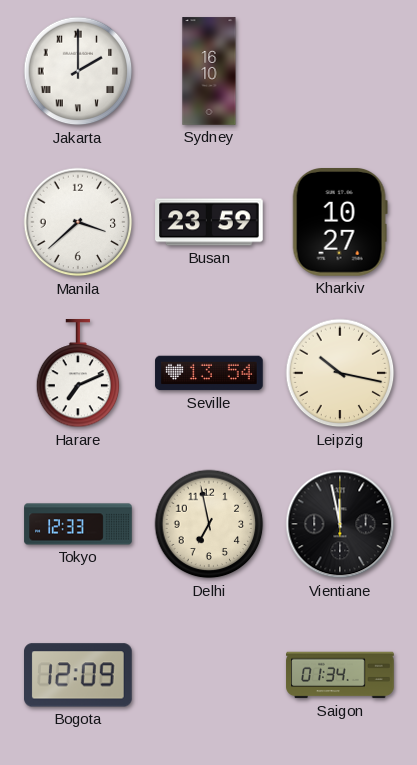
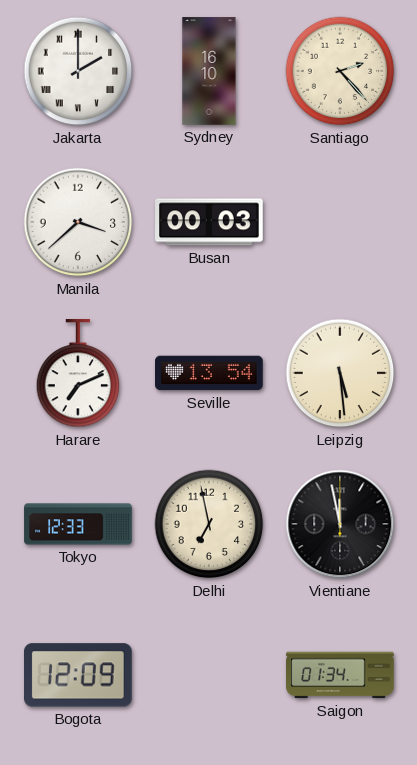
Santiago: none -> 2:23
Busan: 23:59 -> 00:03
Kharkiv: 10:27 -> none
Leipzig: 10:17 -> 5:29
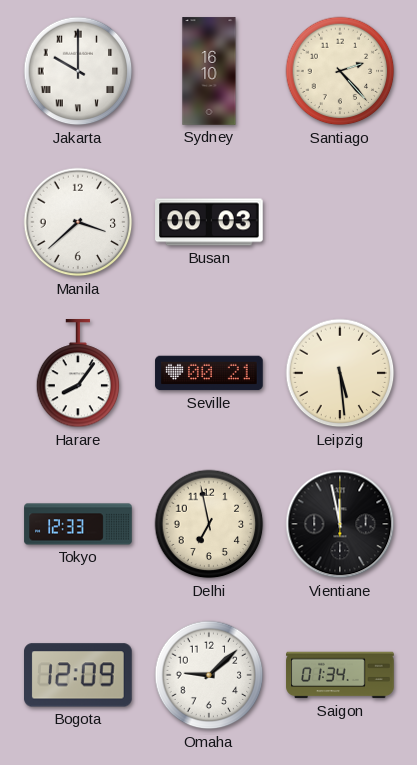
Jakarta: 2:00 -> 10:00
Harare: 7:11 -> 8:06
Seville: 13:54 -> 00:21
Omaha: none -> 9:08
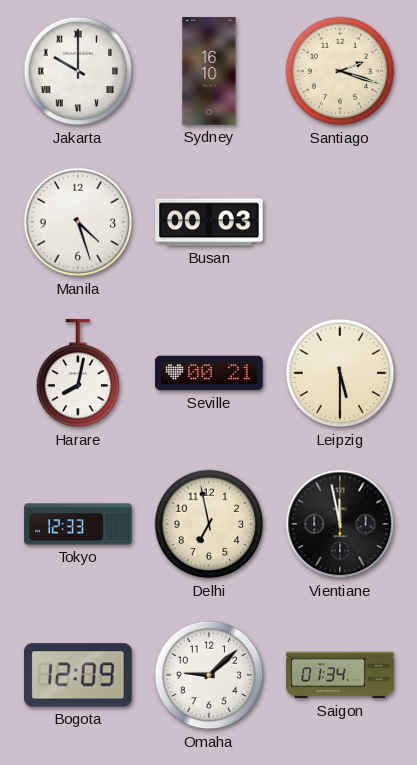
Santiago: 2:23 -> 2:18
Manila: 3:38 -> 4:27
Harare: 8:06 -> 8:02
Leipzig: 5:29 -> 5:30
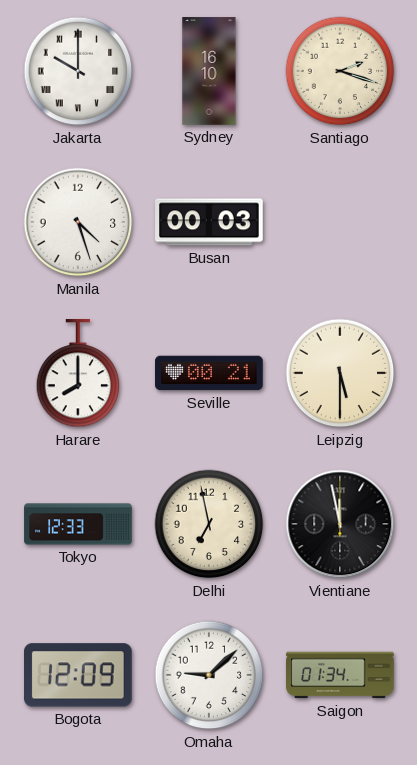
Harare: 8:02 -> 8:00
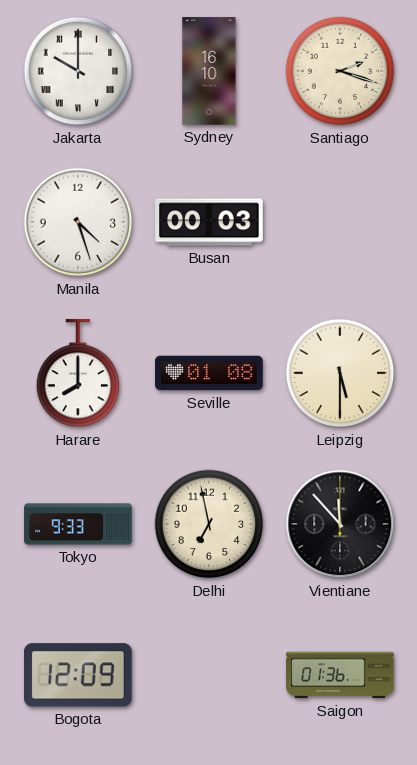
Seville: 00:21 -> 01:08
Tokyo: 12:33 -> 9:33
Vientiane: 11:58 -> 11:53
Omaha: 9:08 -> none
Saigon: 01:34 -> 01:36
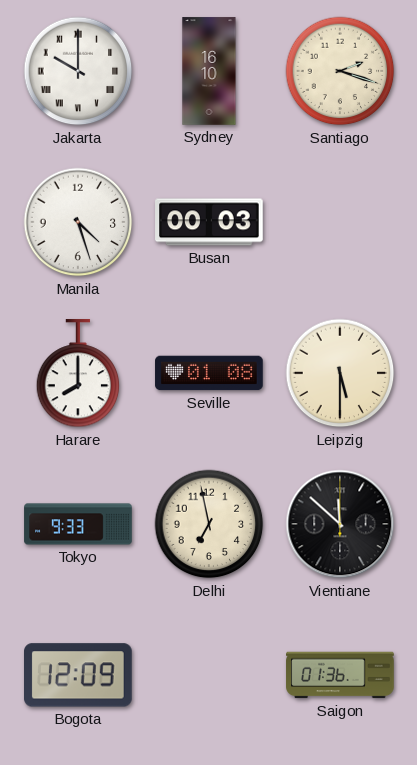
Vientiane: 11:53 -> 11:52
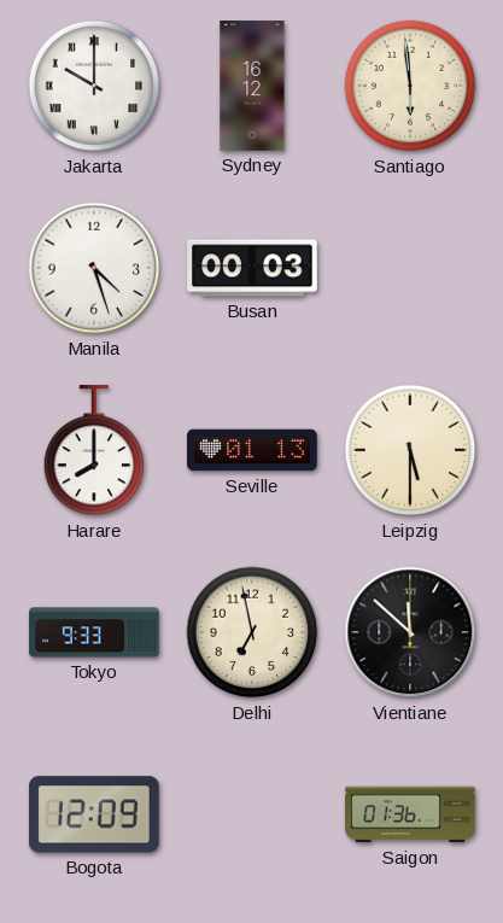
Sydney: 16:10 -> 16:12
Santiago: 2:18 -> 5:59
Seville: 01:08 -> 01:13
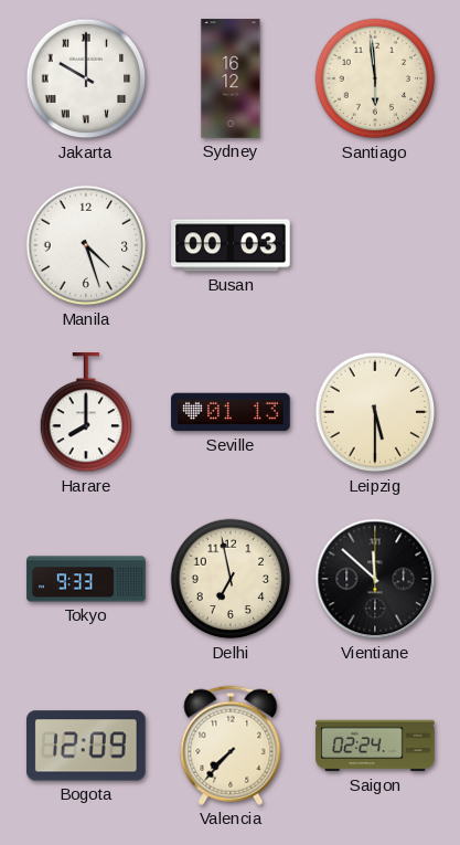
Valencia: none -> 7:37
Saigon: 01:36 -> 02:24
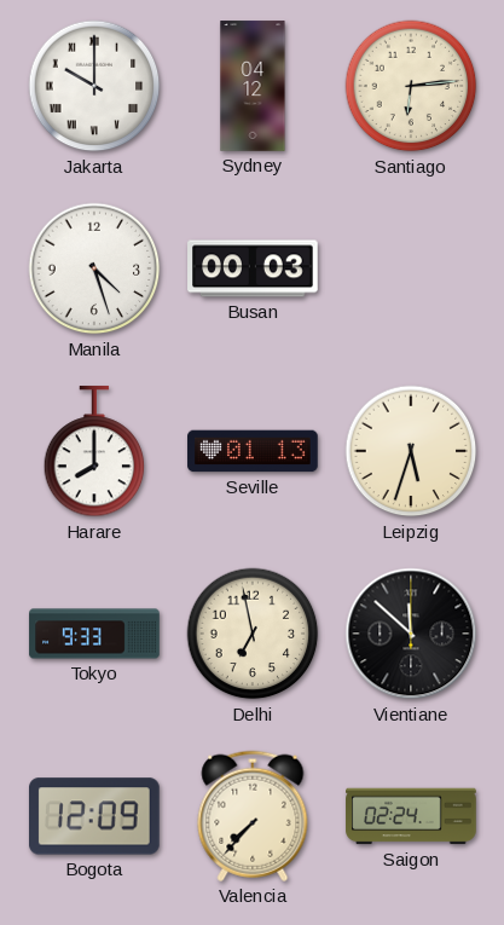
Sydney: 16:12 -> 04:12
Santiago: 5:59 -> 6:14
Leipzig: 5:30 -> 5:33
